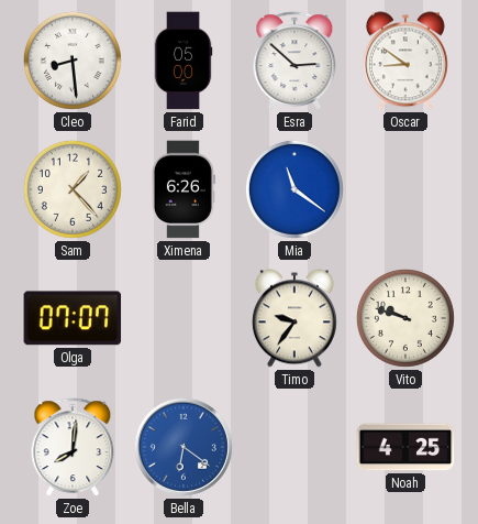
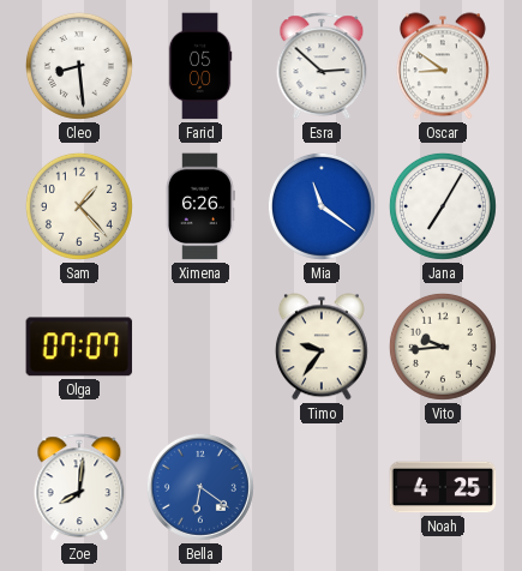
Jana: none -> 7:05
Vito: 9:48 -> 9:44
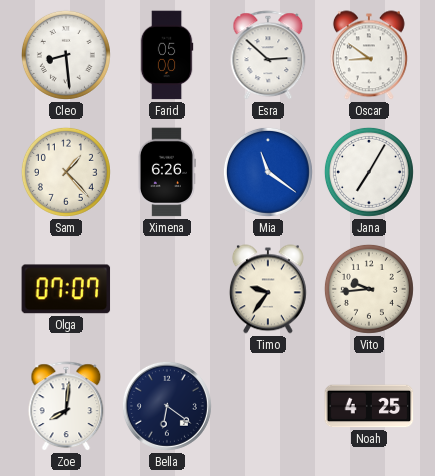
Bella dial: blue -> navy
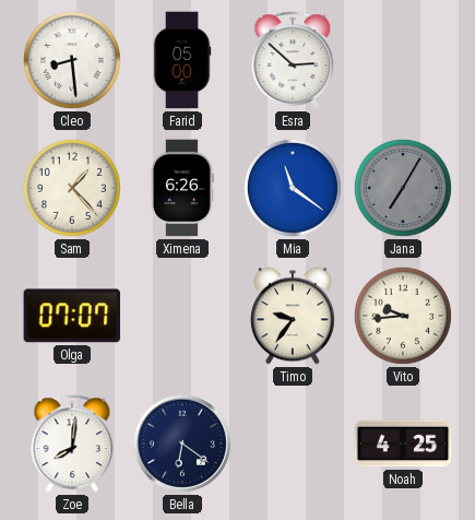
Oscar: 8:51 -> none
Jana dial: white -> grey
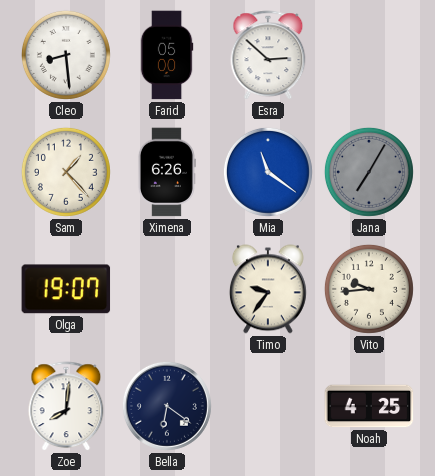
Olga: 07:07 -> 19:07
